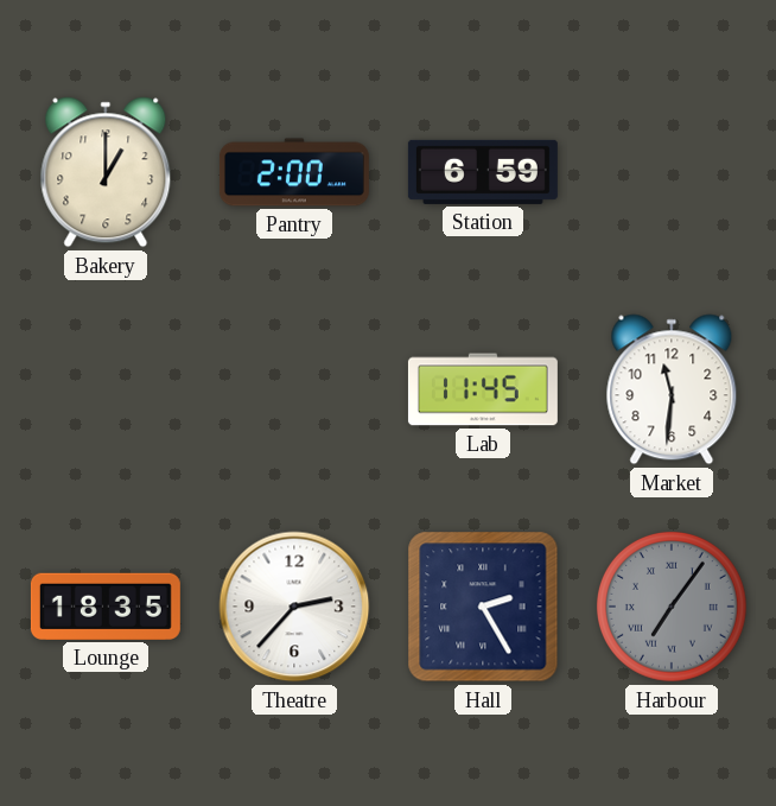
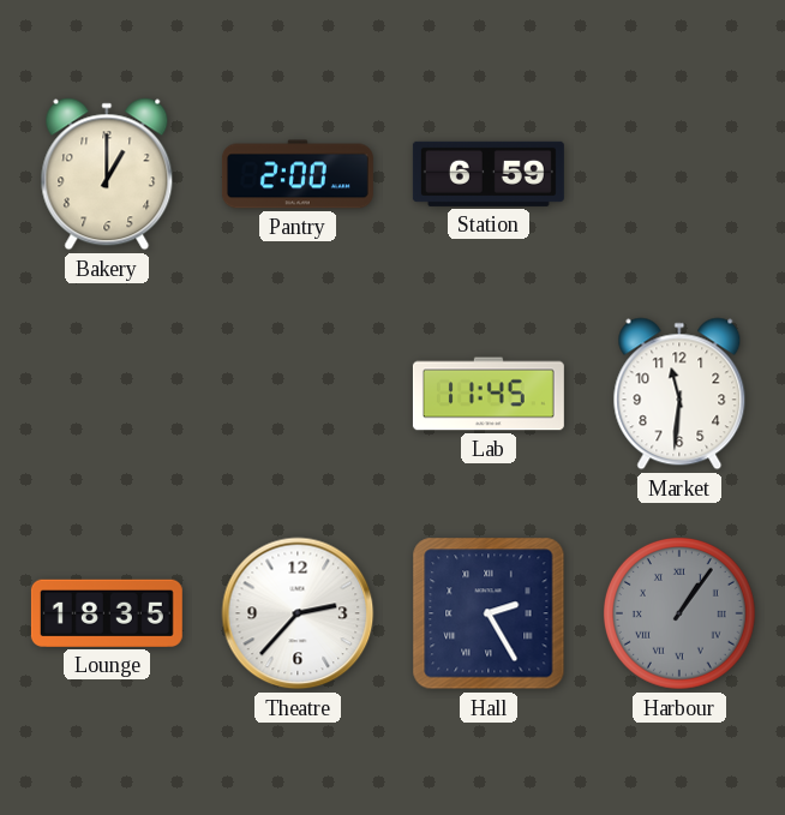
Harbour: 7:06 -> 1:06
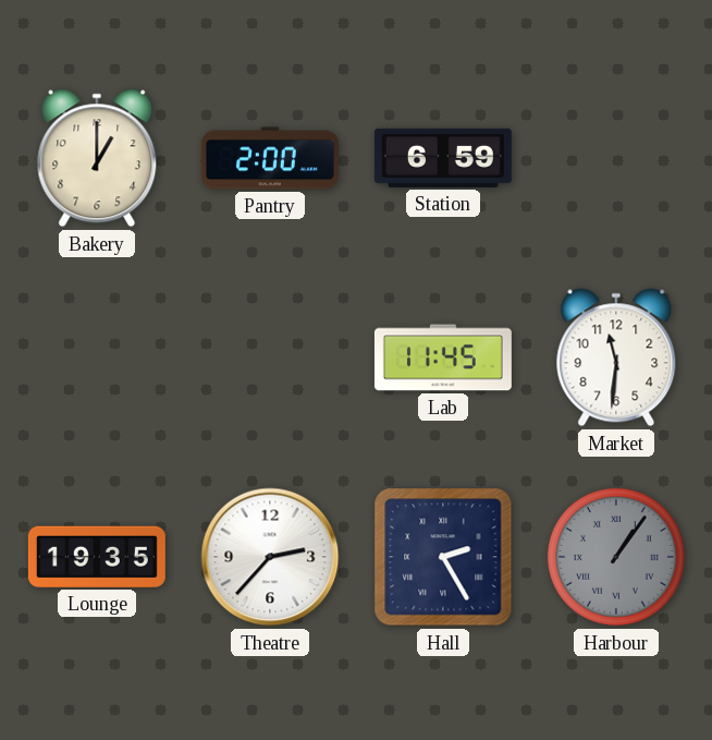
Lounge: 18:35 -> 19:35
